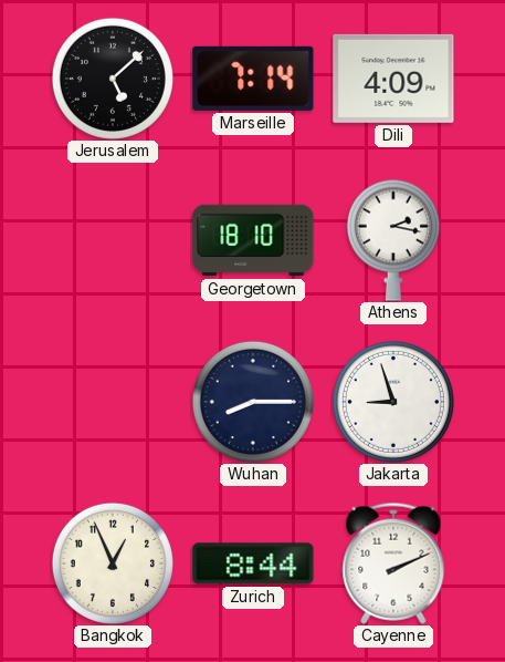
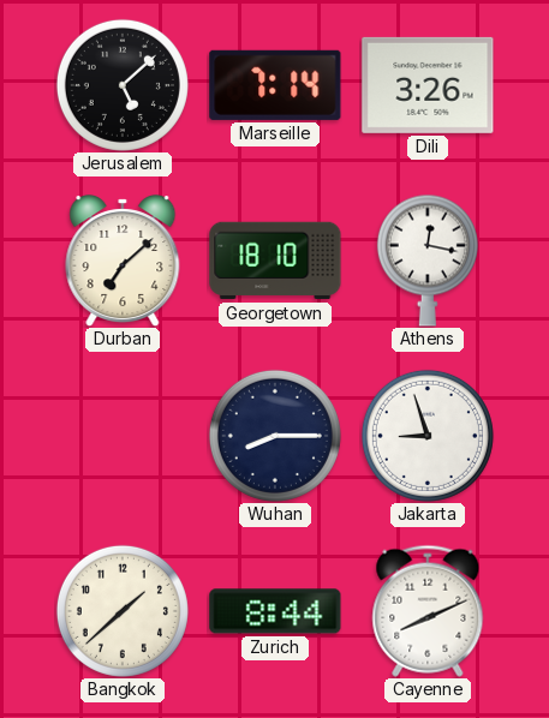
Dili: 4:09 -> 3:26
Durban: none -> 7:08
Athens: 2:17 -> 12:17
Bangkok: 12:56 -> 1:38
Cayenne: 2:11 -> 8:11
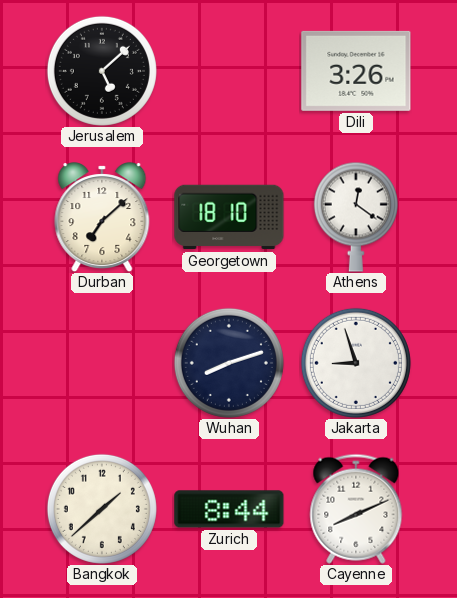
Marseille: 7:14 -> none
Athens: 12:17 -> 12:21
Wuhan: 8:15 -> 8:12
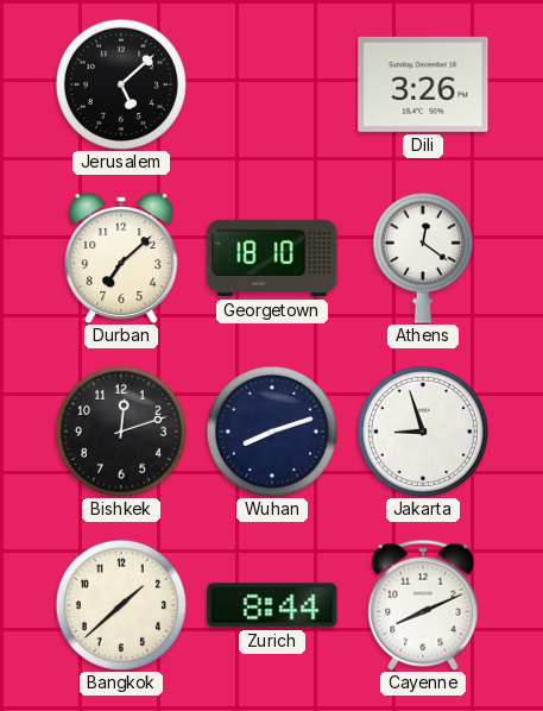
Bishkek: none -> 12:12
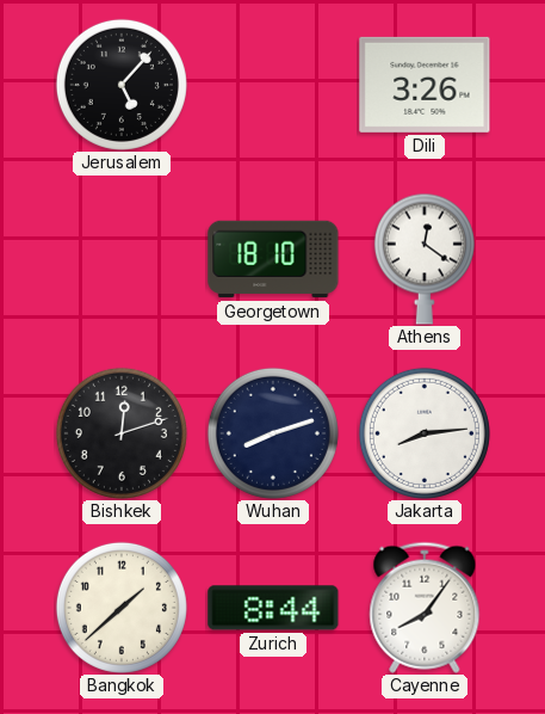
Jerusalem: 5:08 -> 5:07
Durban: 7:08 -> none
Jakarta: 8:57 -> 8:14
Cayenne: 8:11 -> 8:06
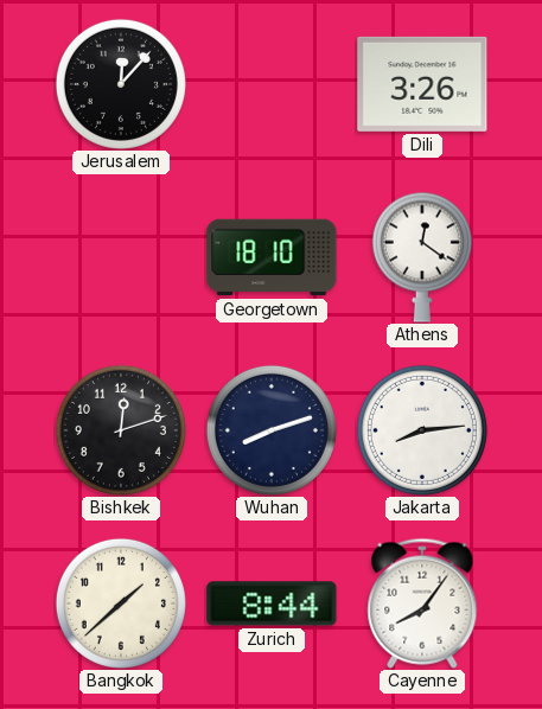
Jerusalem: 5:07 -> 12:07
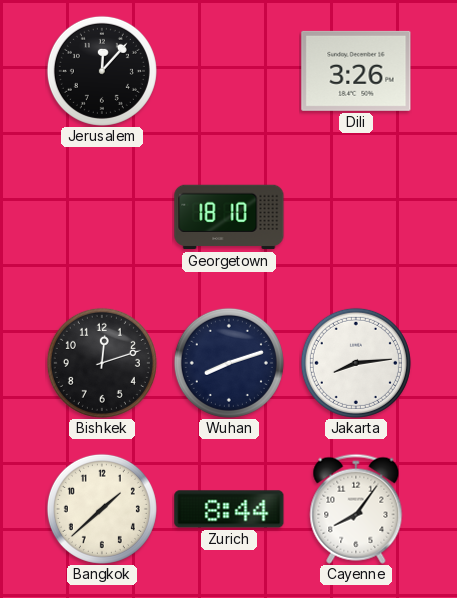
Athens: 12:21 -> none
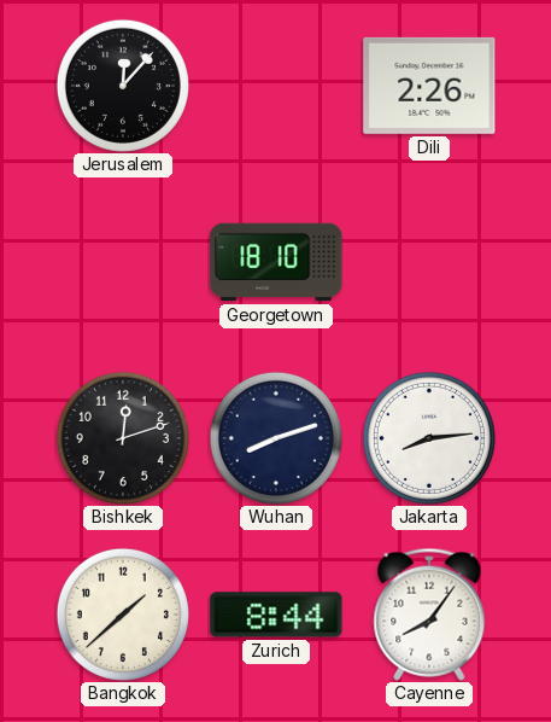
Dili: 3:26 -> 2:26
